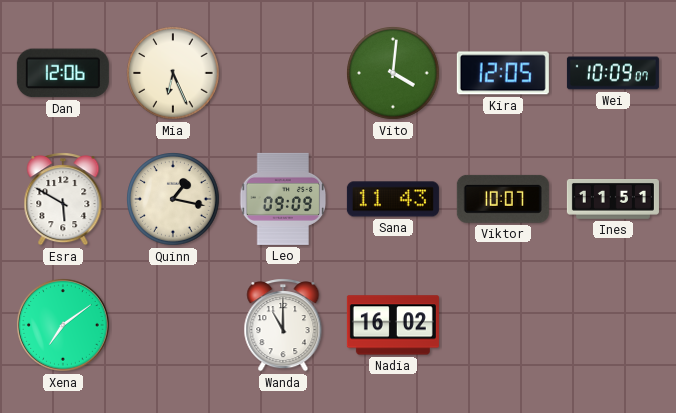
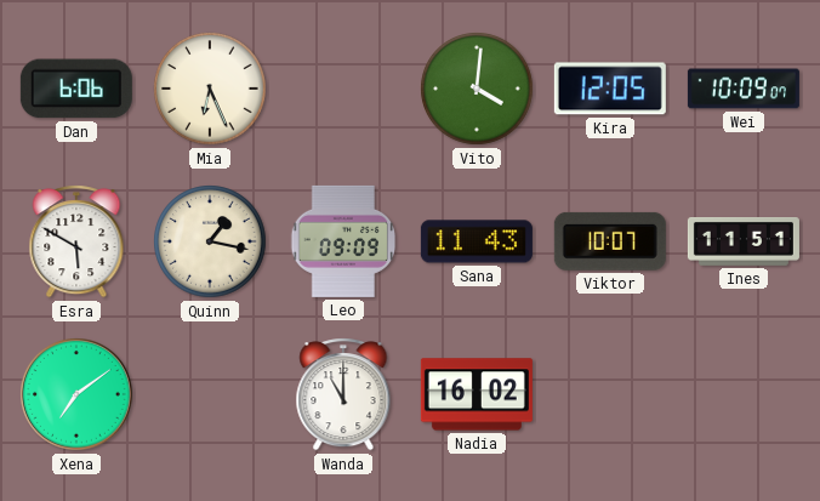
Dan: 12:06 -> 6:06
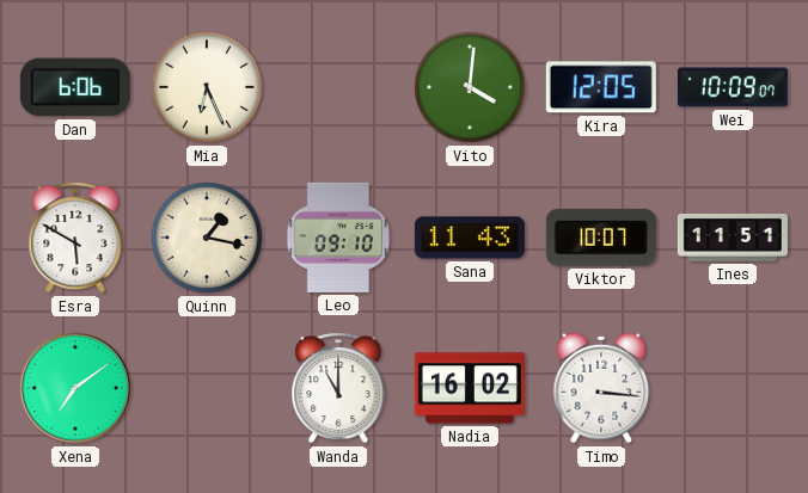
Leo: 09:09 -> 09:10
Timo: none -> 3:16
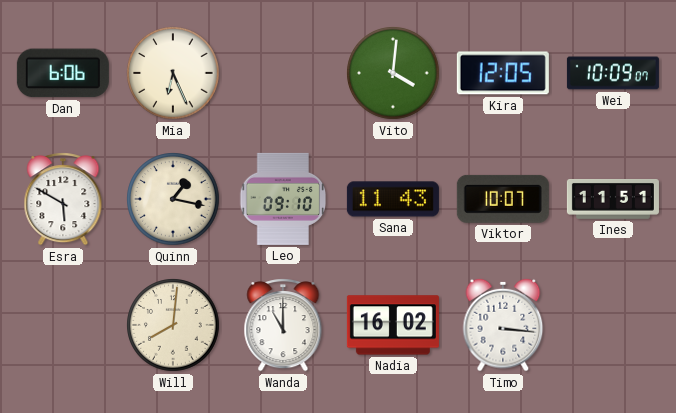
Xena: 7:09 -> none
Will: none -> 8:01
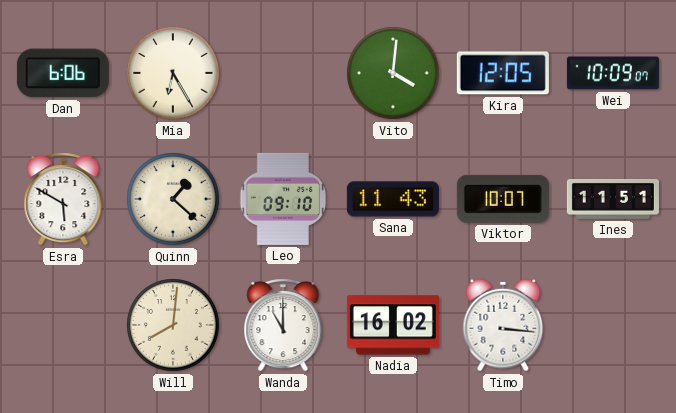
Mia: 6:26 -> 6:25
Quinn: 1:17 -> 1:22
